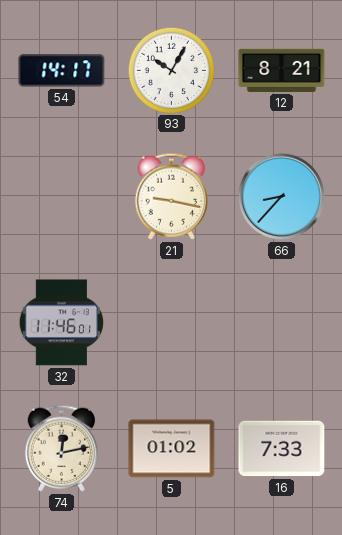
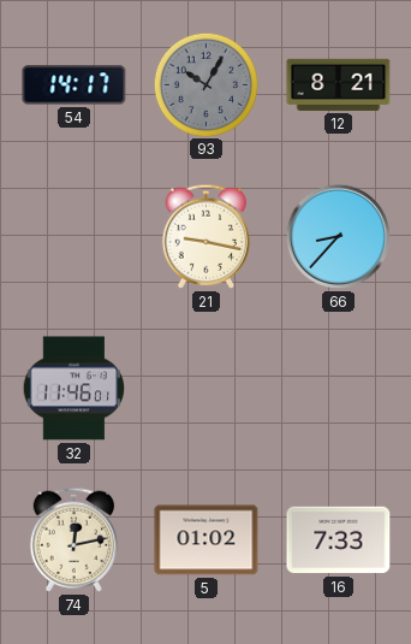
93 dial: white -> grey
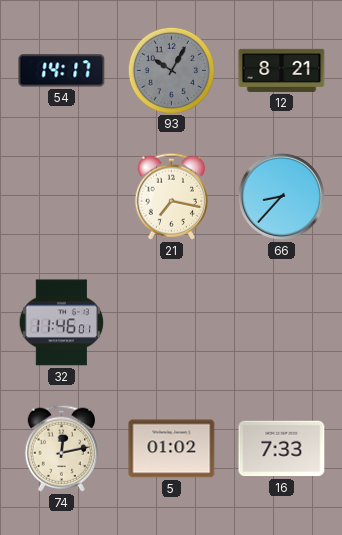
21: 9:17 -> 7:17
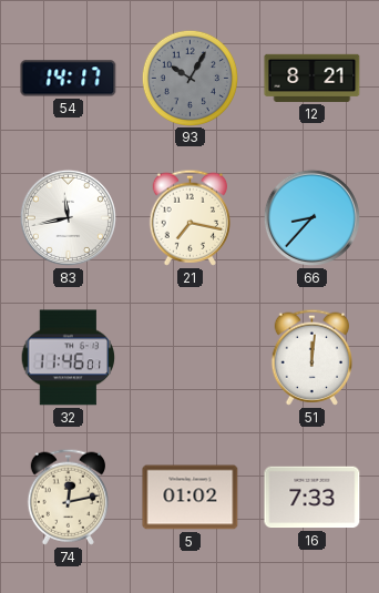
83: none -> 11:43
51: none -> 12:01
